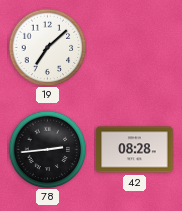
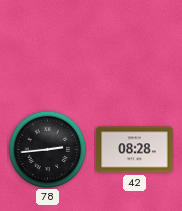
19: 7:08 -> none
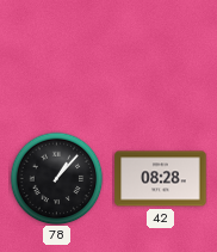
78: 2:44 -> 1:07
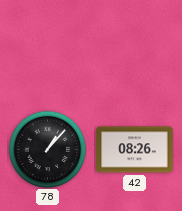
42: 08:28 -> 08:26
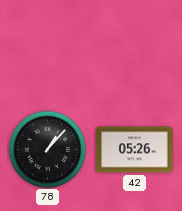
42: 08:26 -> 05:26
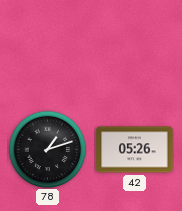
78: 1:07 -> 1:12
